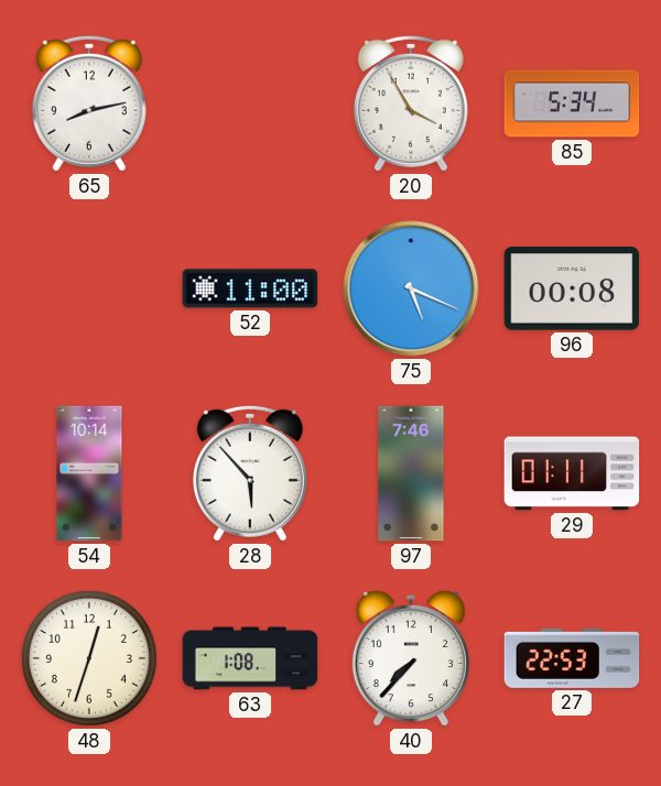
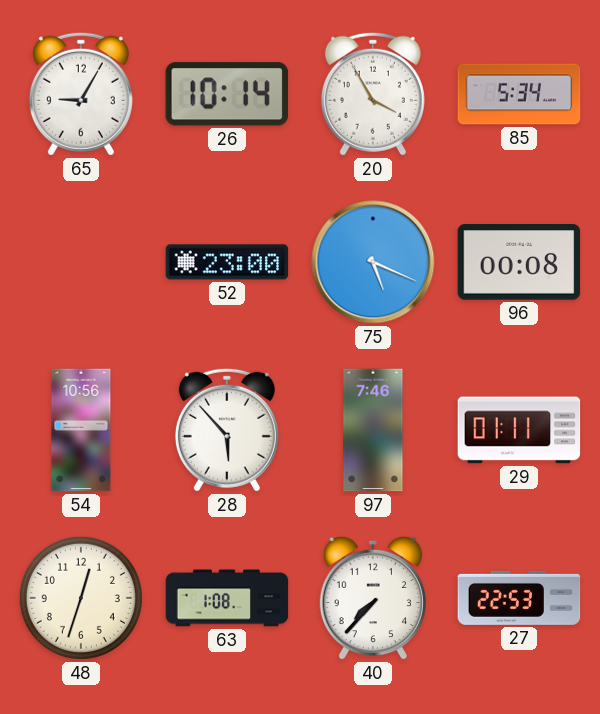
65: 8:13 -> 9:05
26: none -> 10:14
52: 11:00 -> 23:00
54: 10:14 -> 10:56
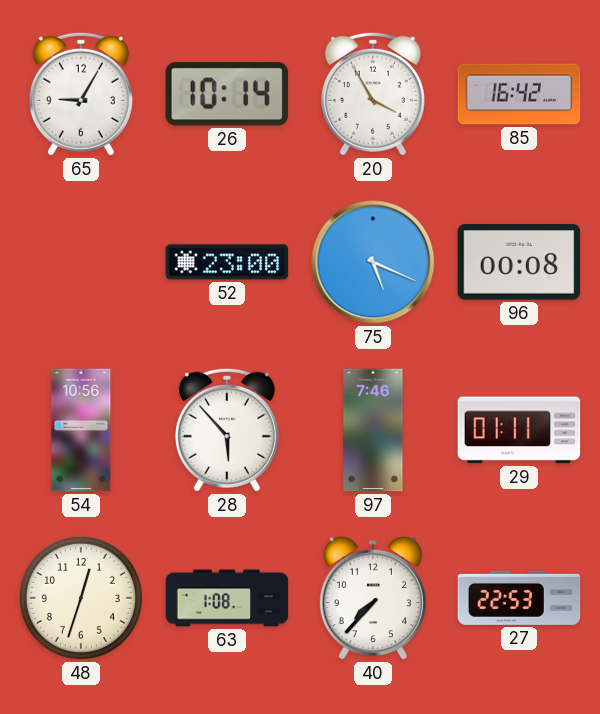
85: 5:34 -> 16:42
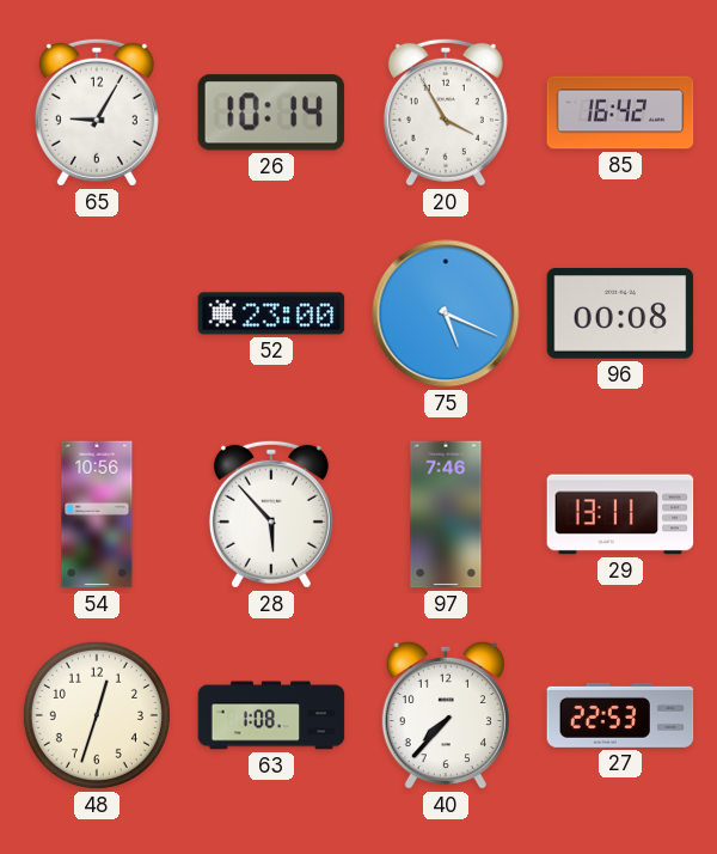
29: 01:11 -> 13:11
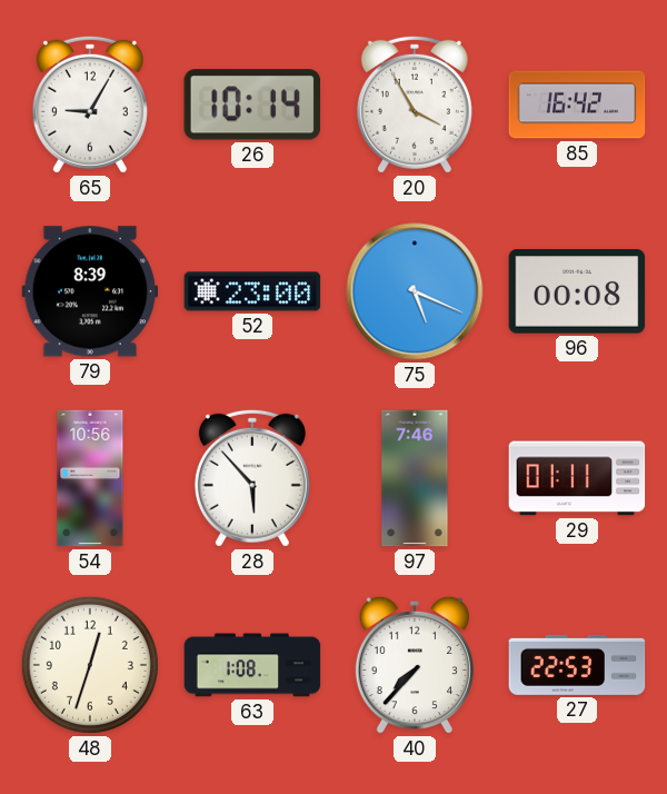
79: none -> 8:39
29: 13:11 -> 01:11
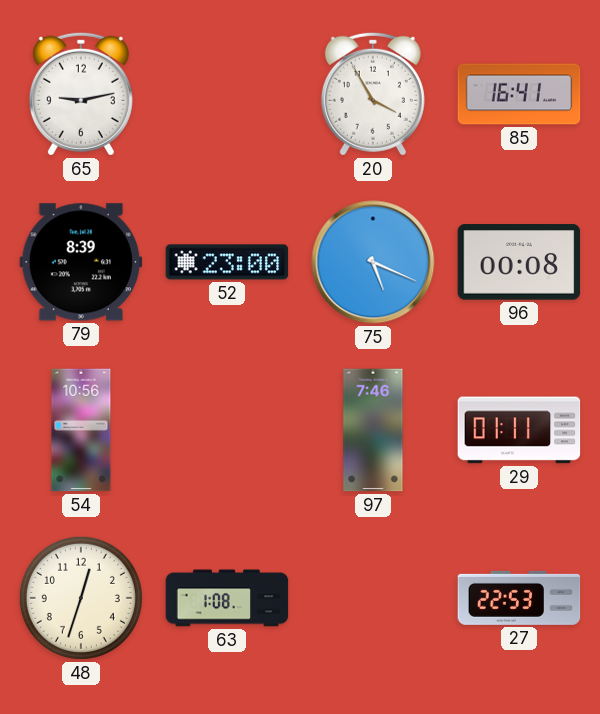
65: 9:05 -> 9:13
26: 10:14 -> none
85: 16:42 -> 16:41
28: 5:53 -> none
40: 7:37 -> none
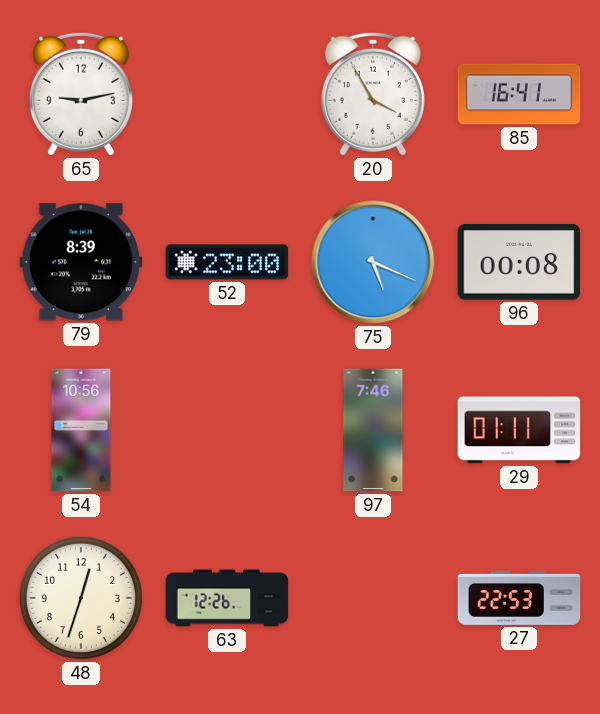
63: 1:08 -> 12:26
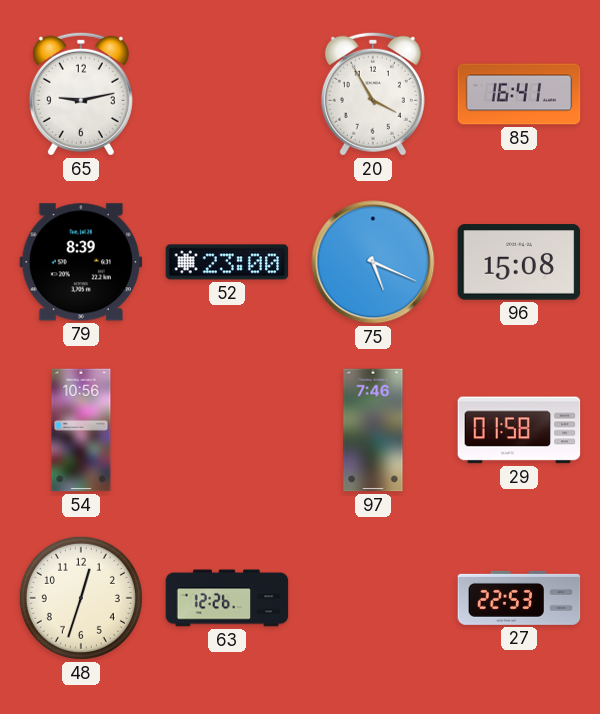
96: 00:08 -> 15:08
29: 01:11 -> 01:58
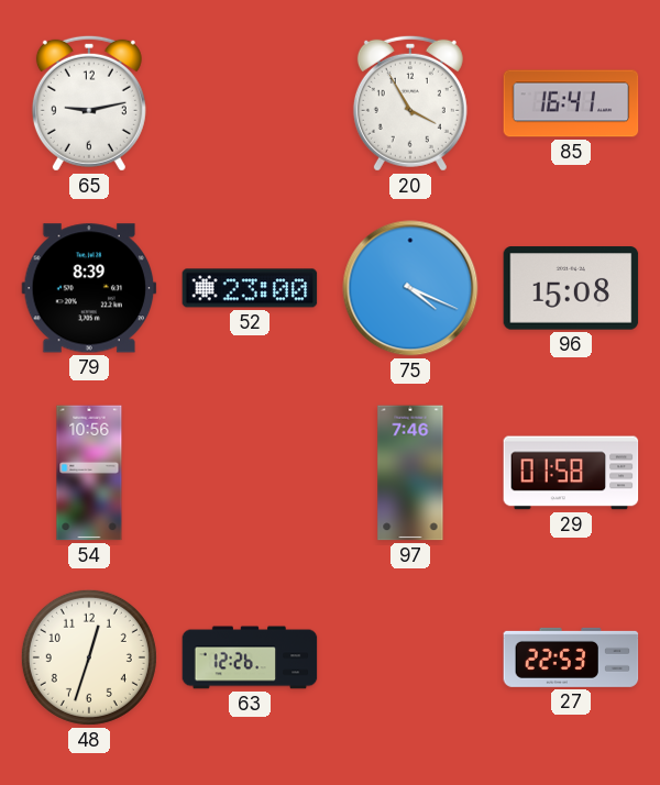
75: 5:19 -> 4:19
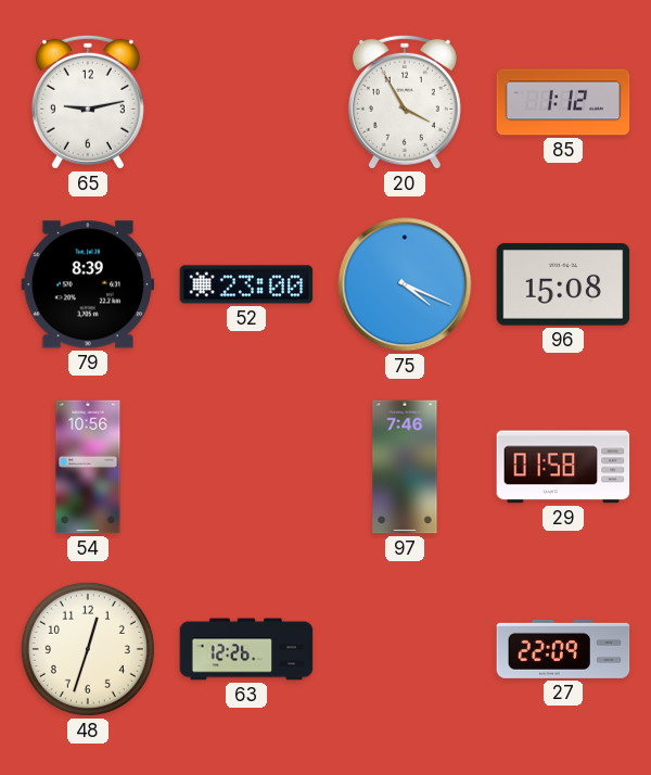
85: 16:41 -> 1:12
27: 22:53 -> 22:09
